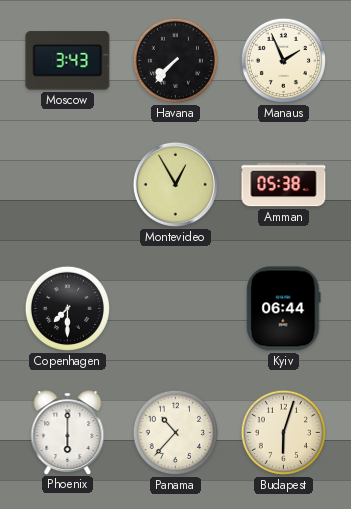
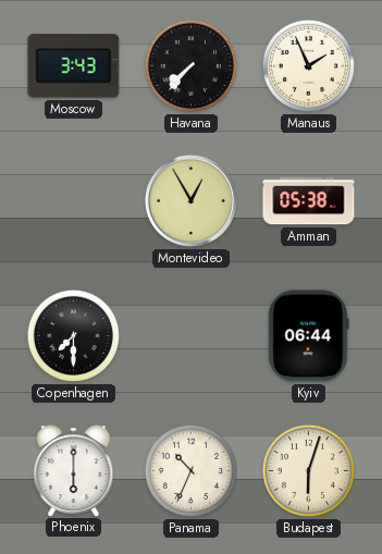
Panama: 10:37 -> 10:34
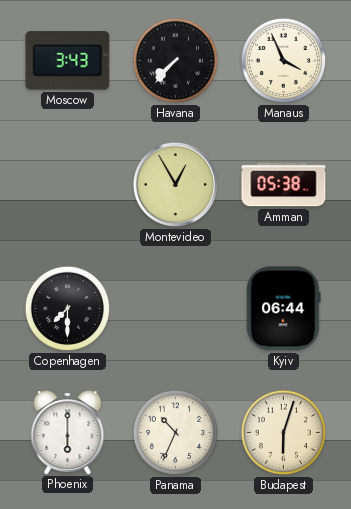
Manaus: 1:56 -> 3:56
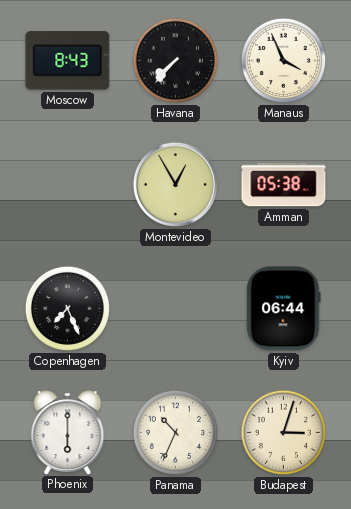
Moscow: 3:43 -> 8:43
Copenhagen: 7:30 -> 7:26
Budapest: 6:03 -> 3:03
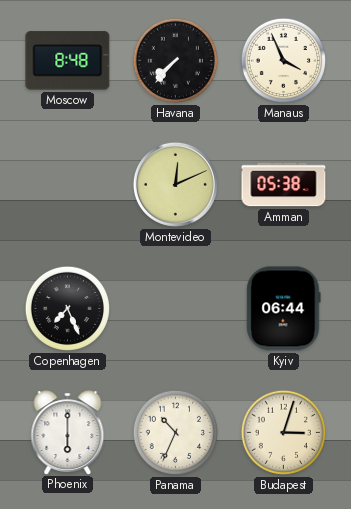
Moscow: 8:43 -> 8:48
Montevideo: 12:55 -> 12:11
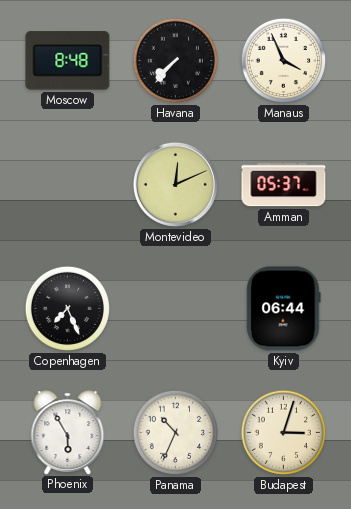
Amman: 05:38 -> 05:37
Phoenix: 6:00 -> 5:55
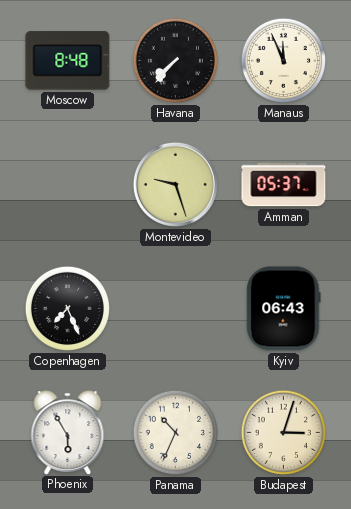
Manaus: 3:56 -> 11:56
Montevideo: 12:11 -> 9:27
Kyiv: 06:44 -> 06:43
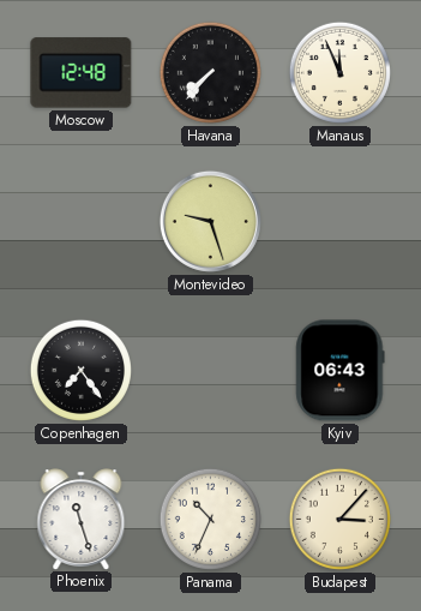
Moscow: 8:48 -> 12:48
Amman: 05:37 -> none
Copenhagen: 7:26 -> 7:24
Phoenix: 5:55 -> 11:27
Budapest: 3:03 -> 3:07
